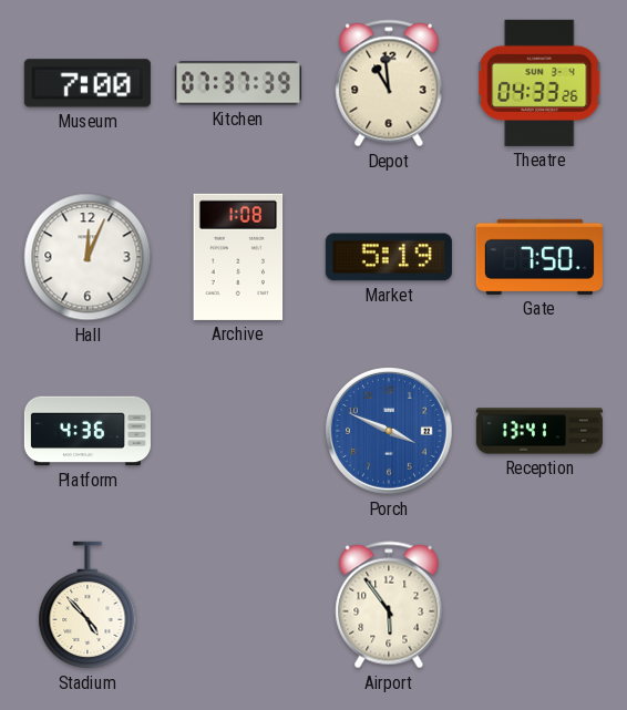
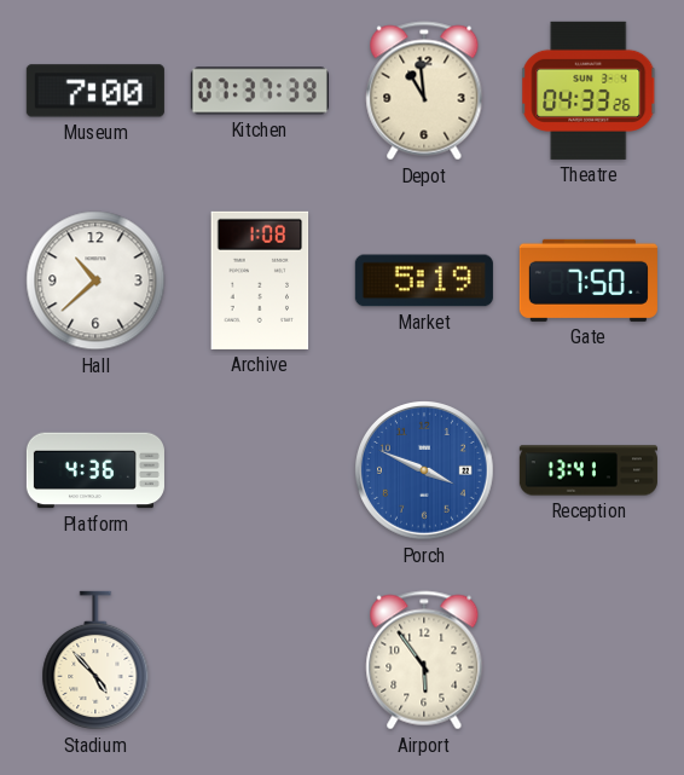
Hall: 12:04 -> 10:38
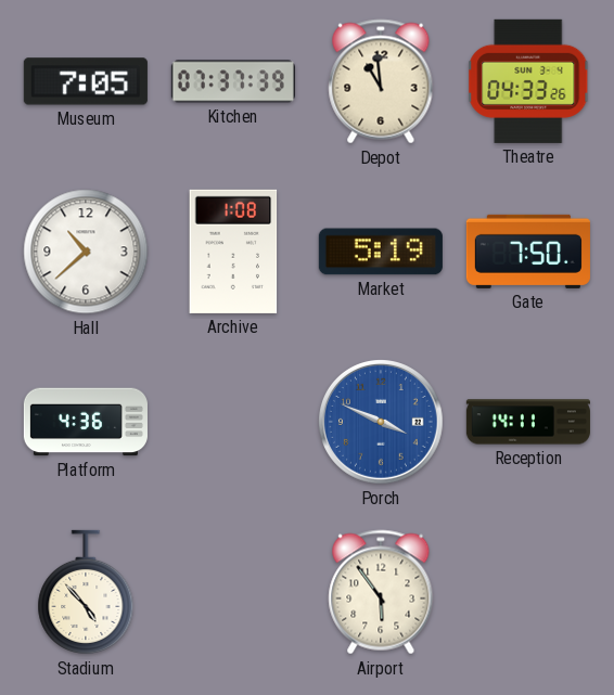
Museum: 7:00 -> 7:05
Reception: 13:41 -> 14:11
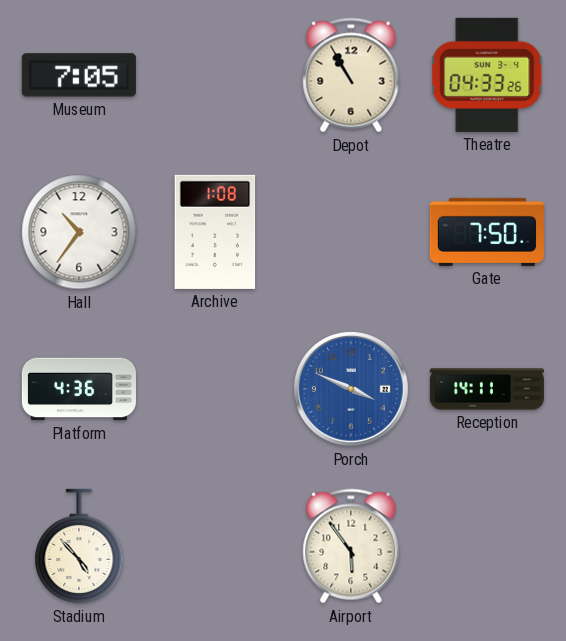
Kitchen: 07:37 -> none
Depot: 10:59 -> 10:55
Hall: 10:38 -> 10:36
Market: 5:19 -> none
